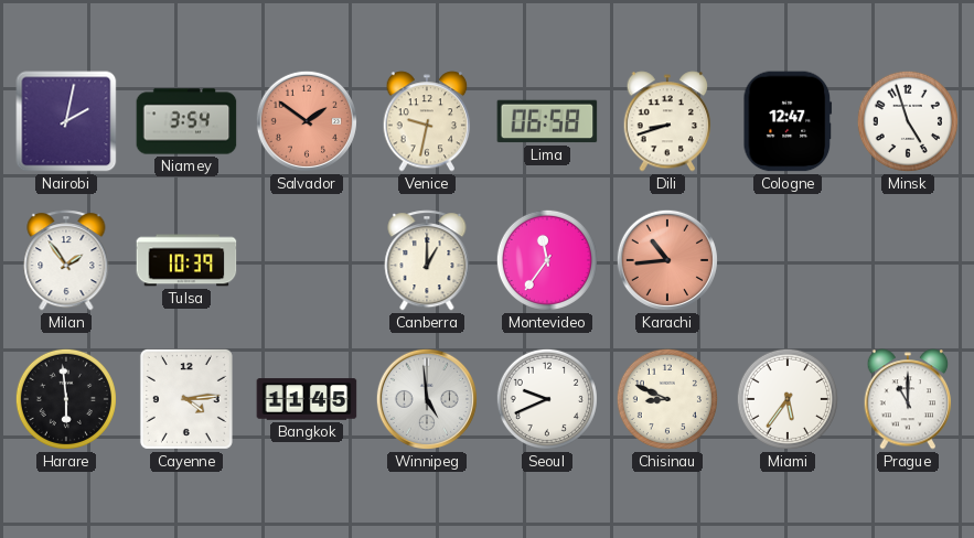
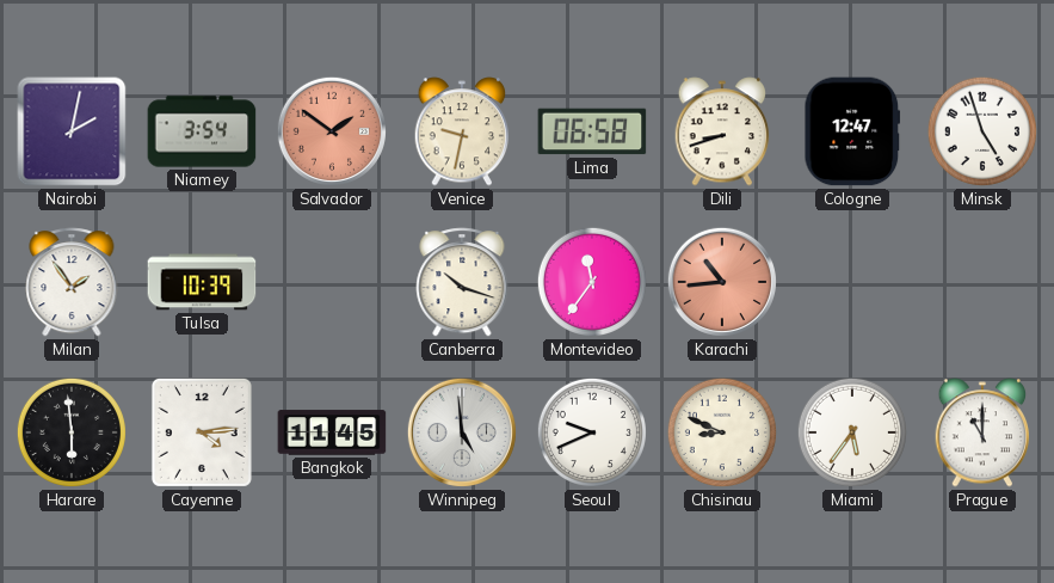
Canberra: 1:00 -> 10:18
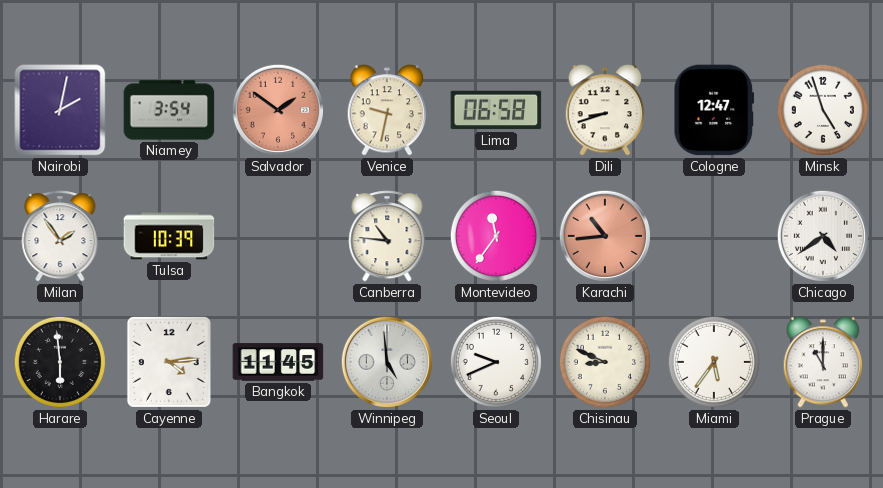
Canberra: 10:18 -> 10:46
Chicago: none -> 4:39
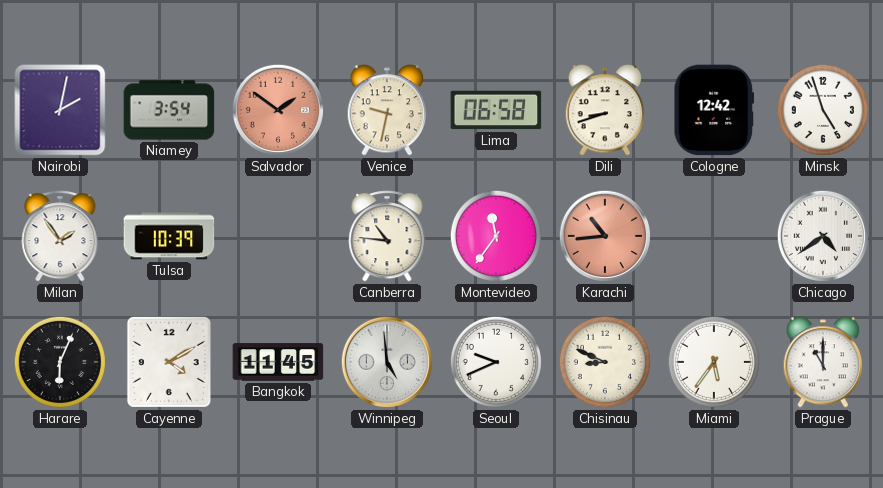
Cologne: 12:47 -> 12:42
Harare: 5:59 -> 6:04
Cayenne: 4:14 -> 4:10
